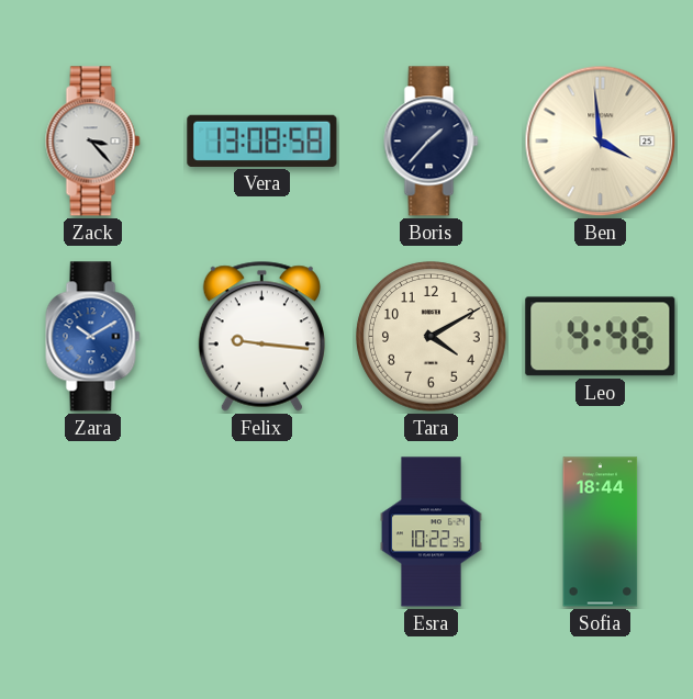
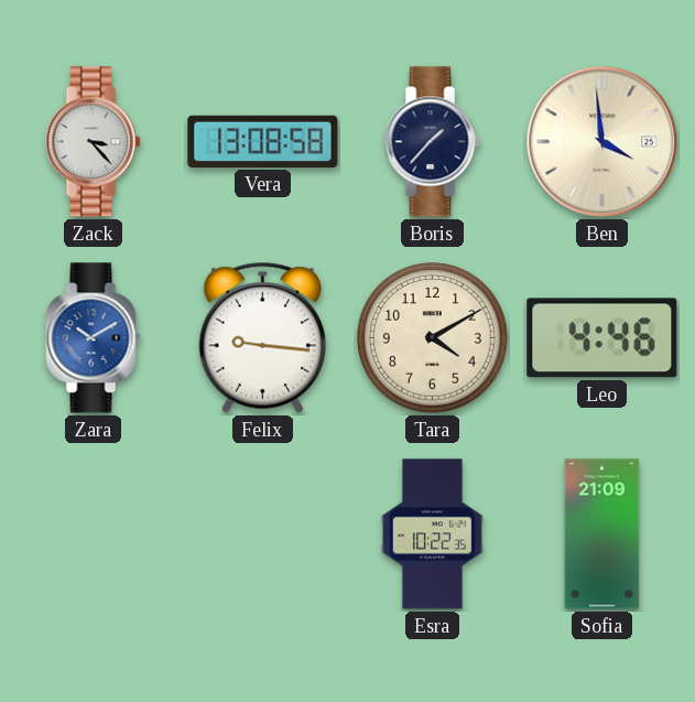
Sofia: 18:44 -> 21:09
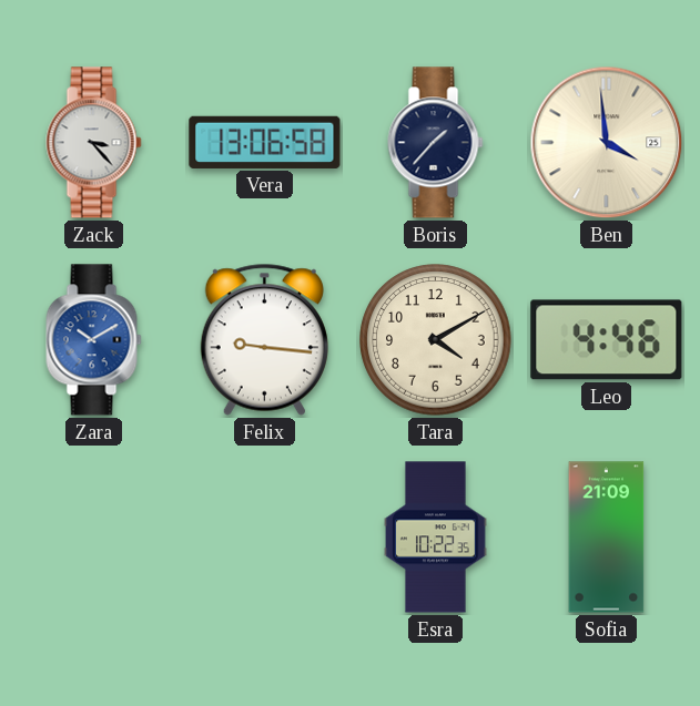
Vera: 13:08 -> 13:06
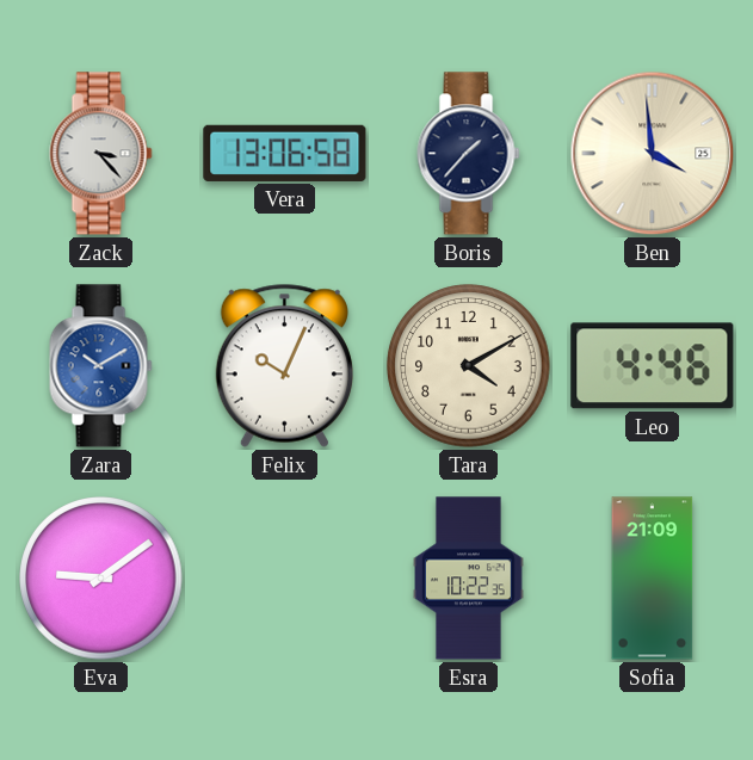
Felix: 9:16 -> 10:04
Eva: none -> 9:09
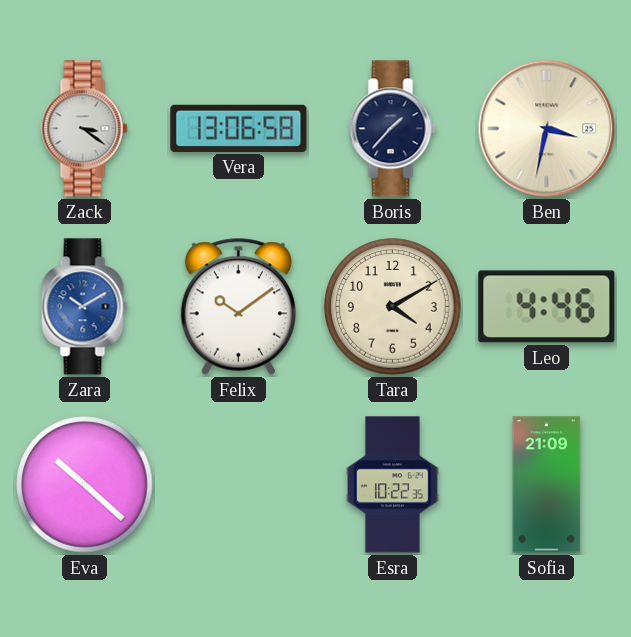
Zack: 3:23 -> 3:21
Ben: 3:59 -> 3:32
Felix: 10:04 -> 10:09
Eva: 9:09 -> 10:22
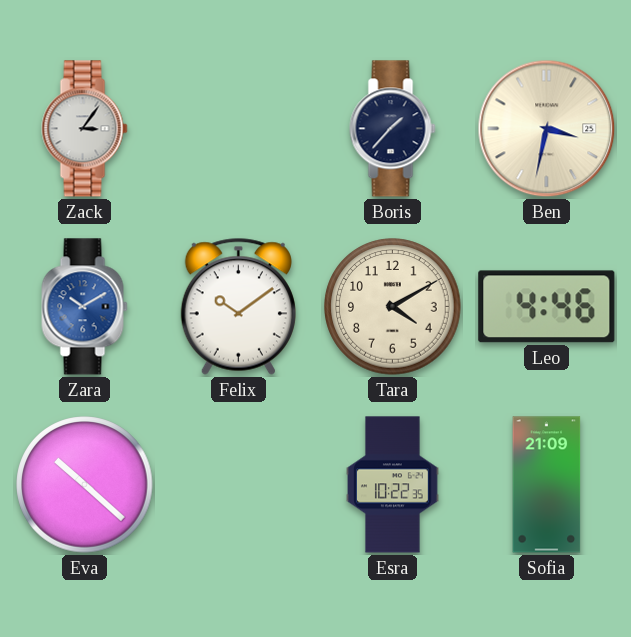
Zack: 3:21 -> 3:06
Vera: 13:06 -> none
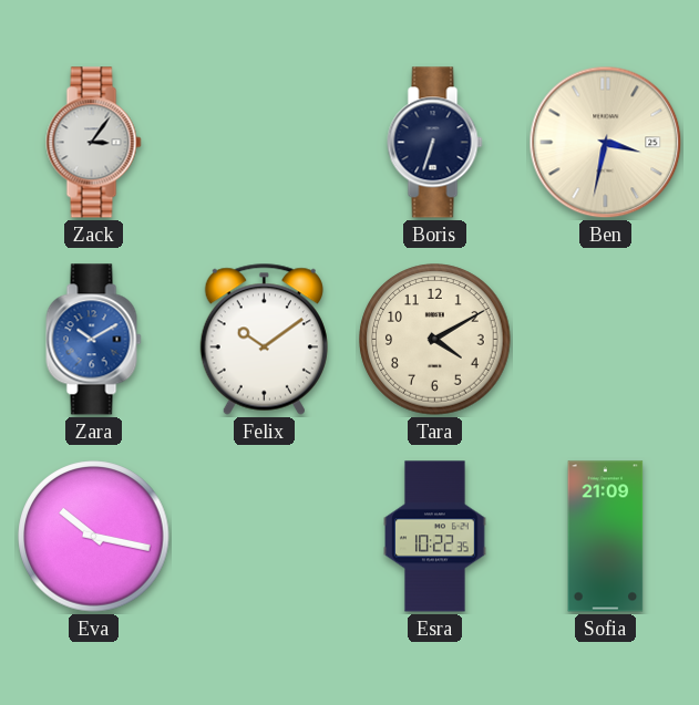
Boris: 1:37 -> 6:33
Leo: 4:46 -> none
Eva: 10:22 -> 10:17
